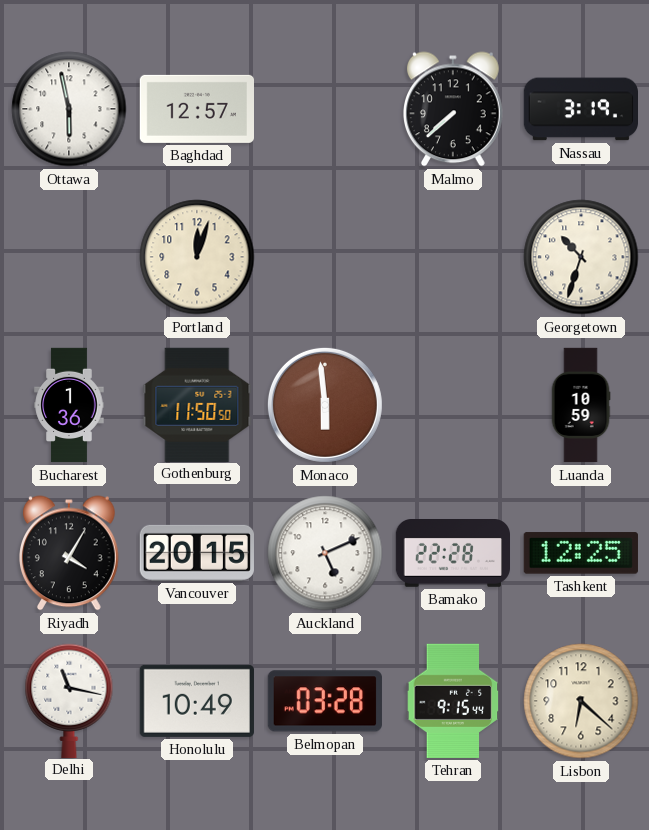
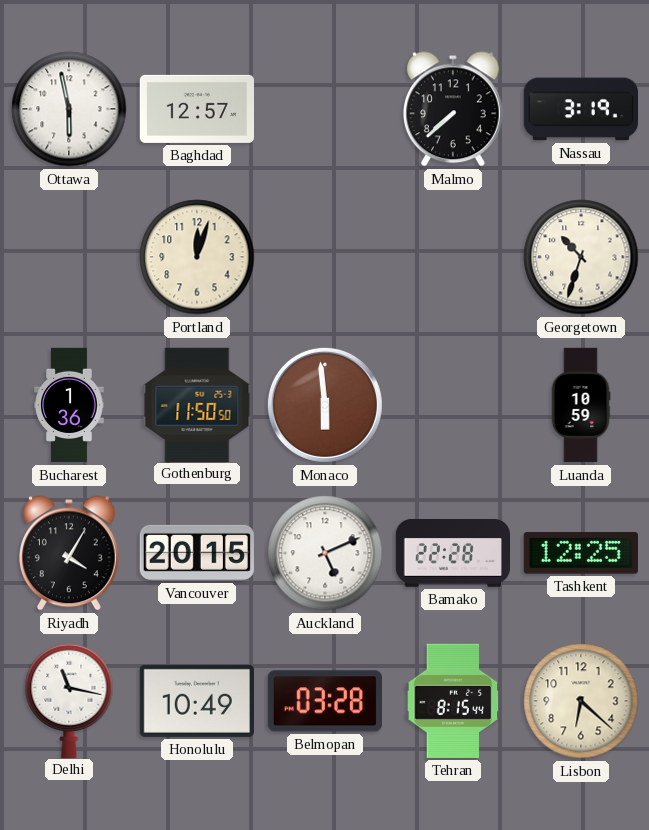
Tehran: 9:15 -> 8:15
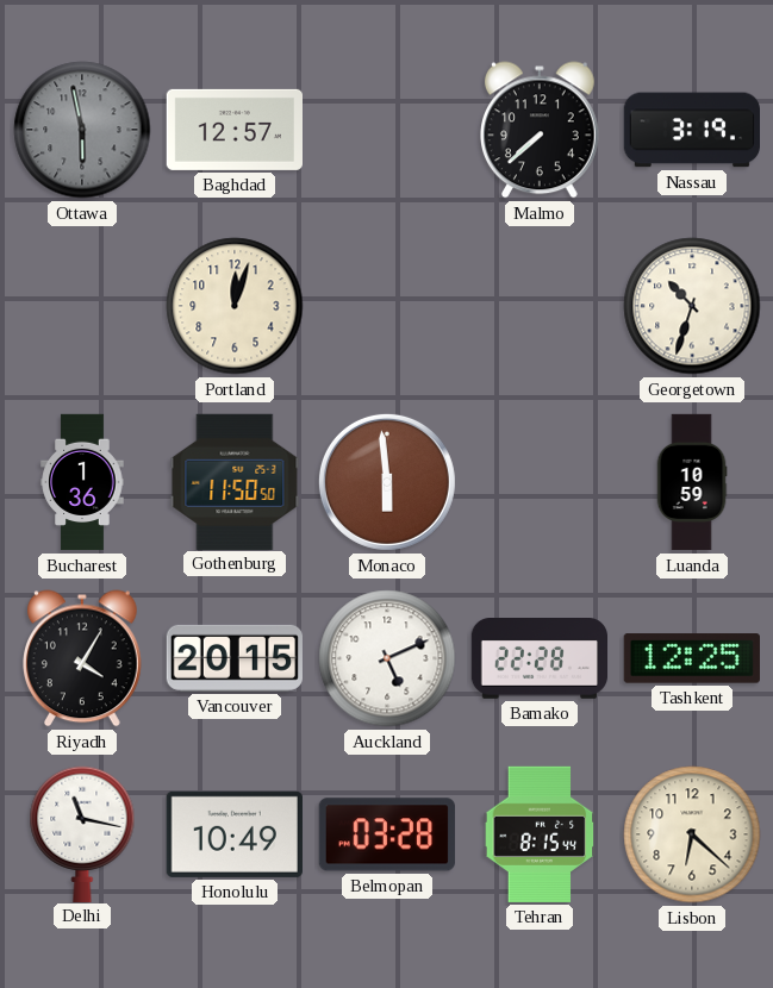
Ottawa dial: white -> grey
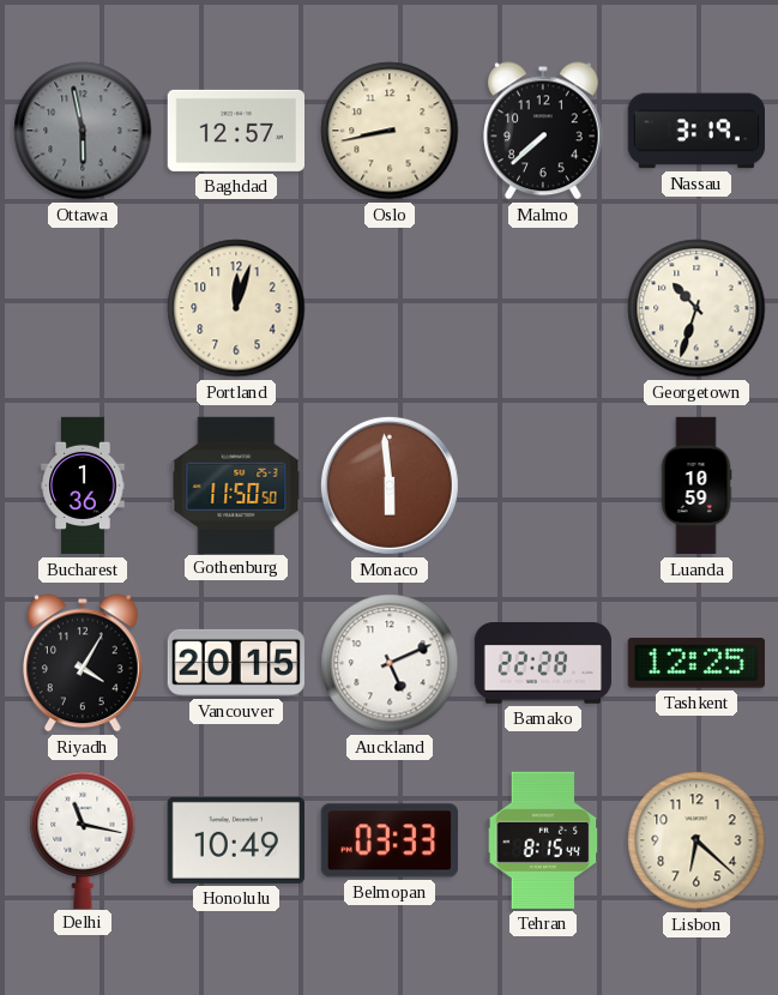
Oslo: none -> 8:43
Belmopan: 03:28 -> 03:33
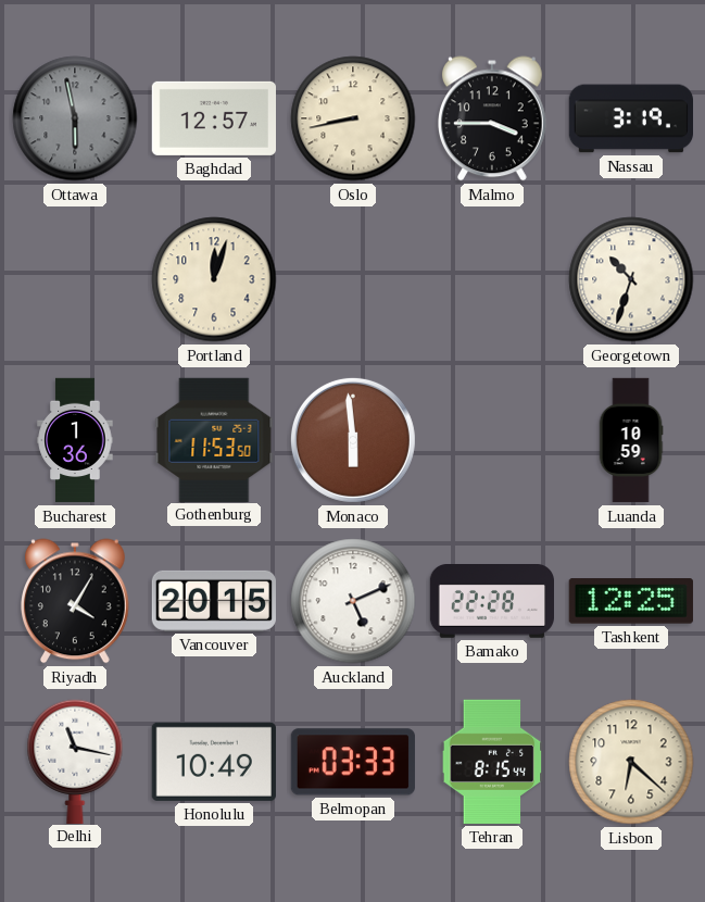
Malmo: 7:38 -> 3:45
Gothenburg: 11:50 -> 11:53
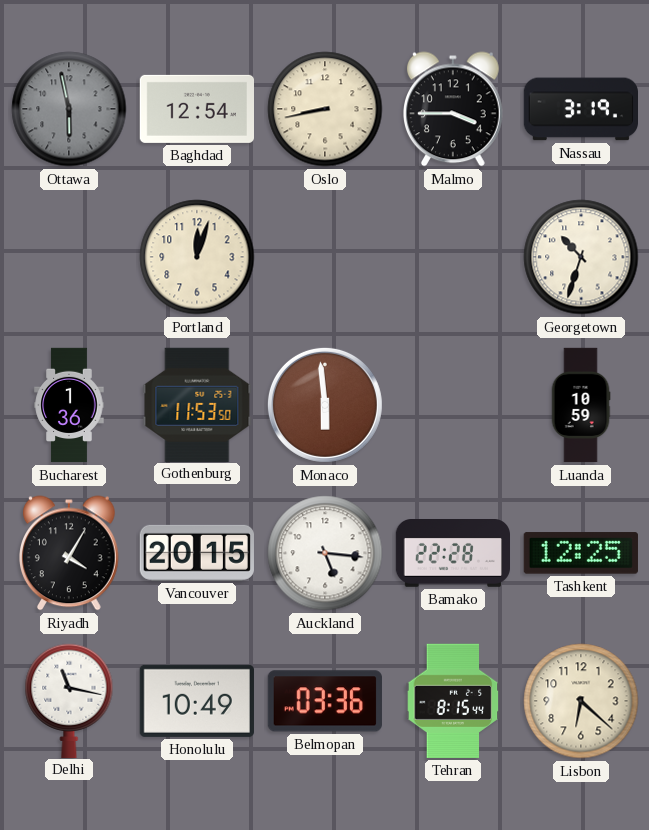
Baghdad: 12:57 -> 12:54
Auckland: 5:11 -> 5:16
Belmopan: 03:33 -> 03:36
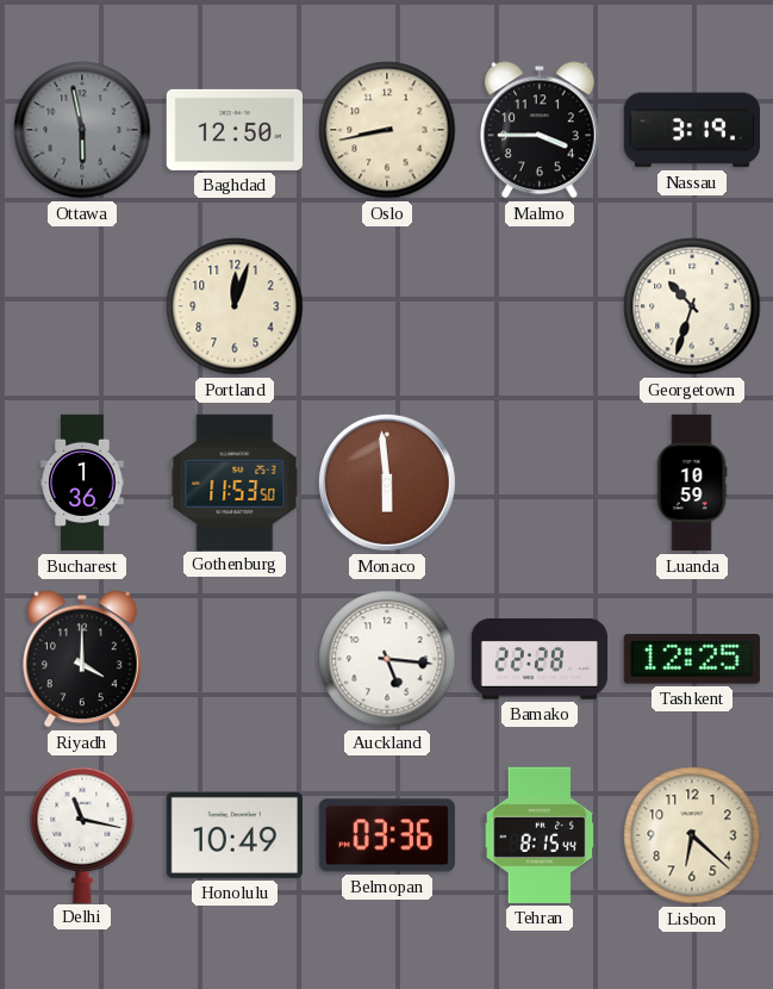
Baghdad: 12:54 -> 12:50
Riyadh: 4:05 -> 4:00
Vancouver: 20:15 -> none
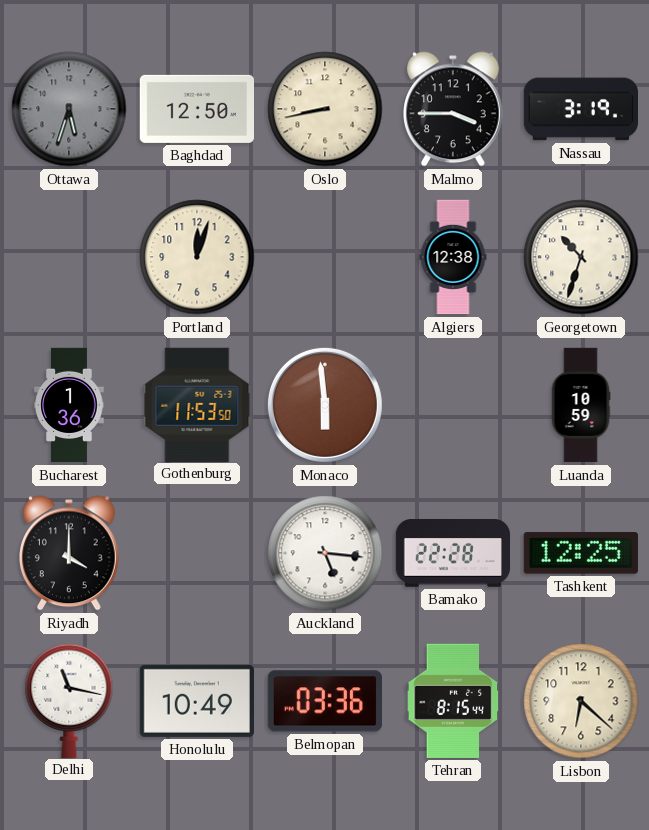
Ottawa: 5:58 -> 5:33
Algiers: none -> 12:38
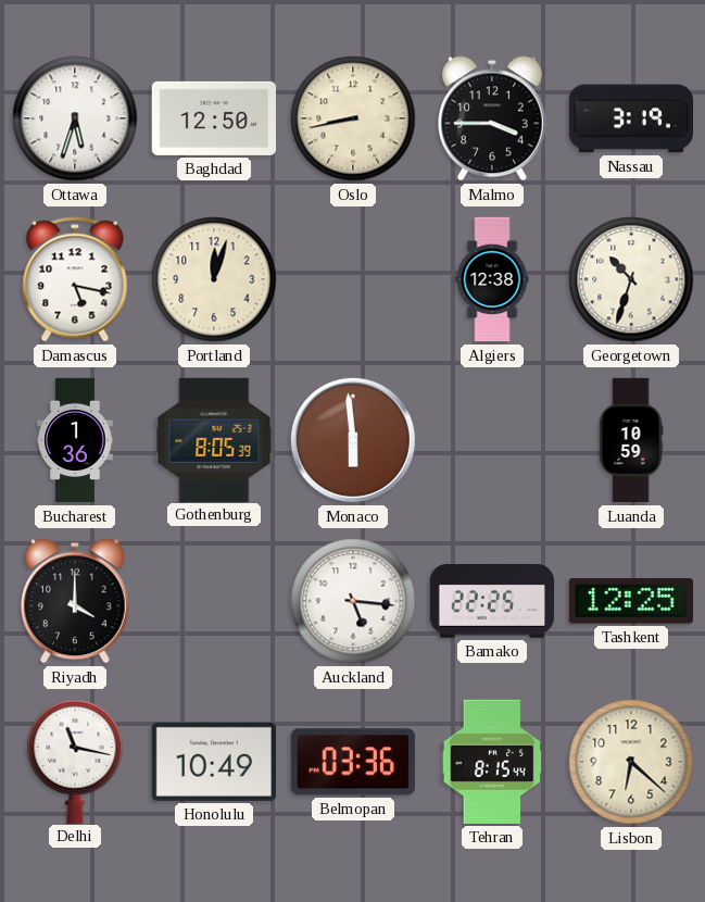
Ottawa dial: grey -> white
Damascus: none -> 5:17
Gothenburg: 11:53 -> 8:05
Bamako: 22:28 -> 22:25
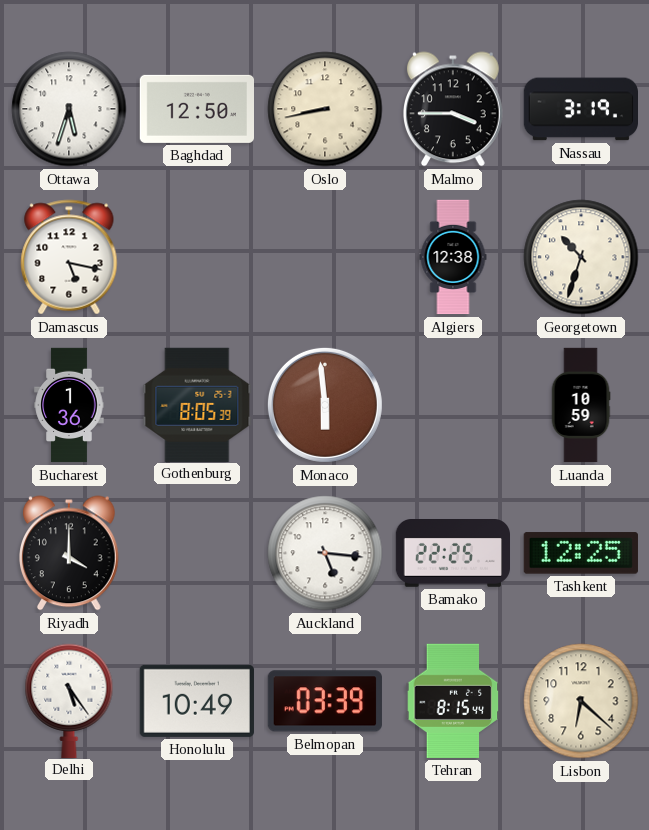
Portland: 12:03 -> none
Delhi: 11:17 -> 5:24
Belmopan: 03:36 -> 03:39
